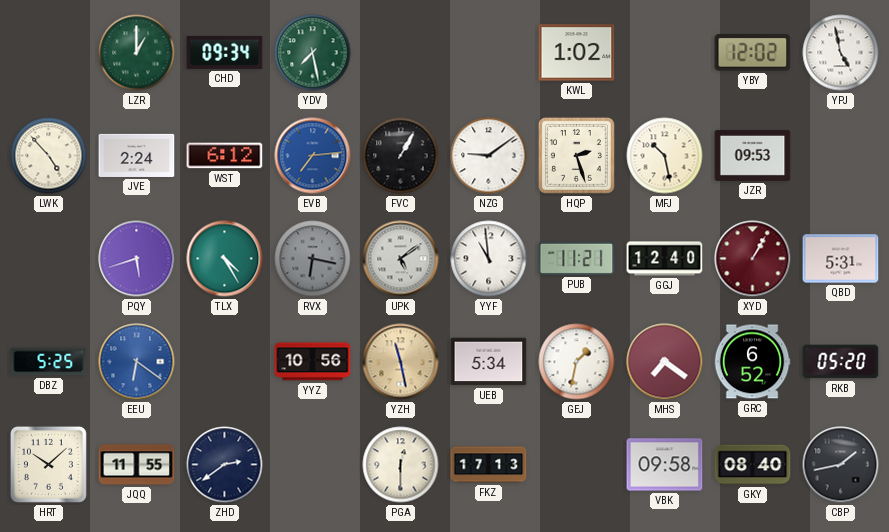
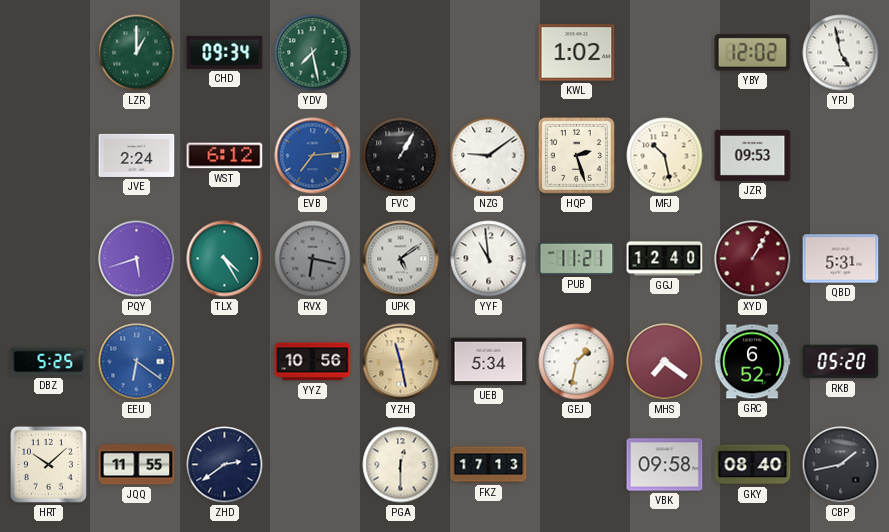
LWK: 4:53 -> none
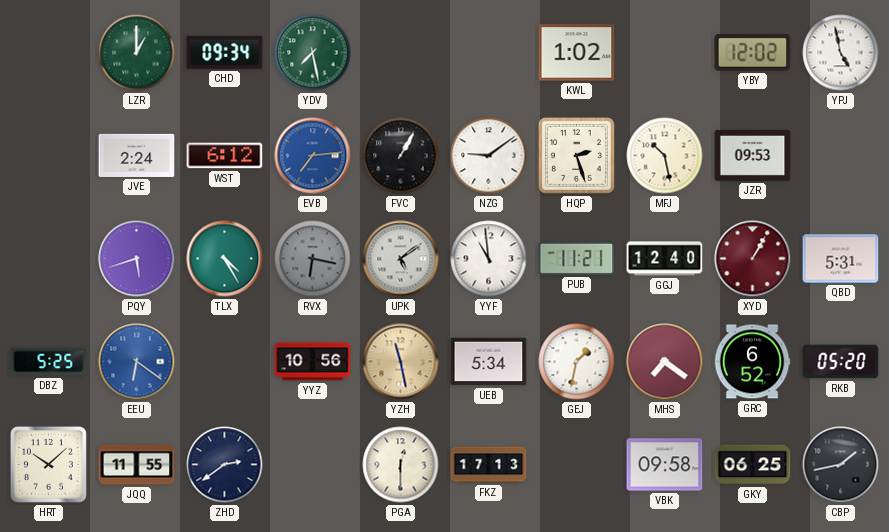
GKY: 08:40 -> 06:25
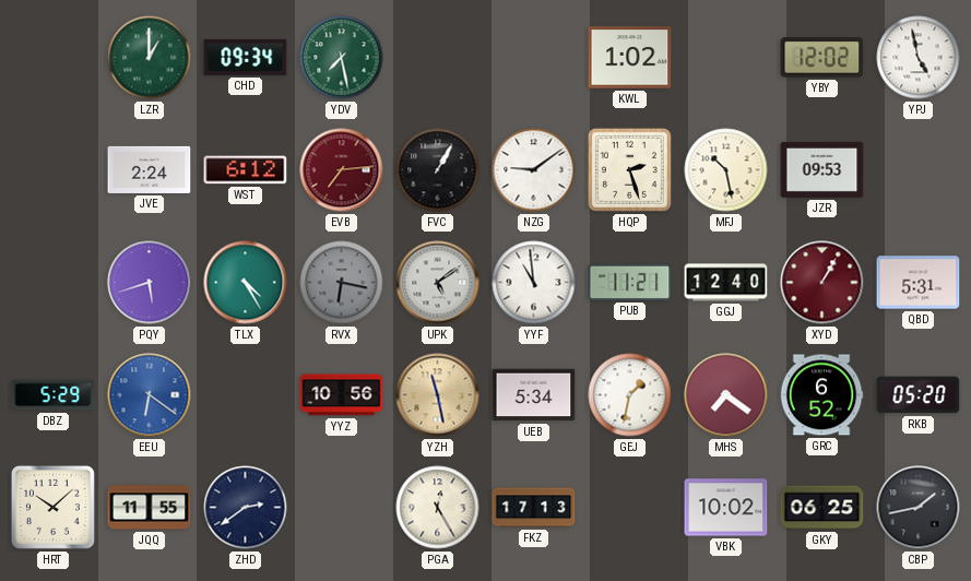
EVB dial: blue -> burgundy
DBZ: 5:25 -> 5:29
PGA: 12:30 -> 12:25
VBK: 09:58 -> 10:02
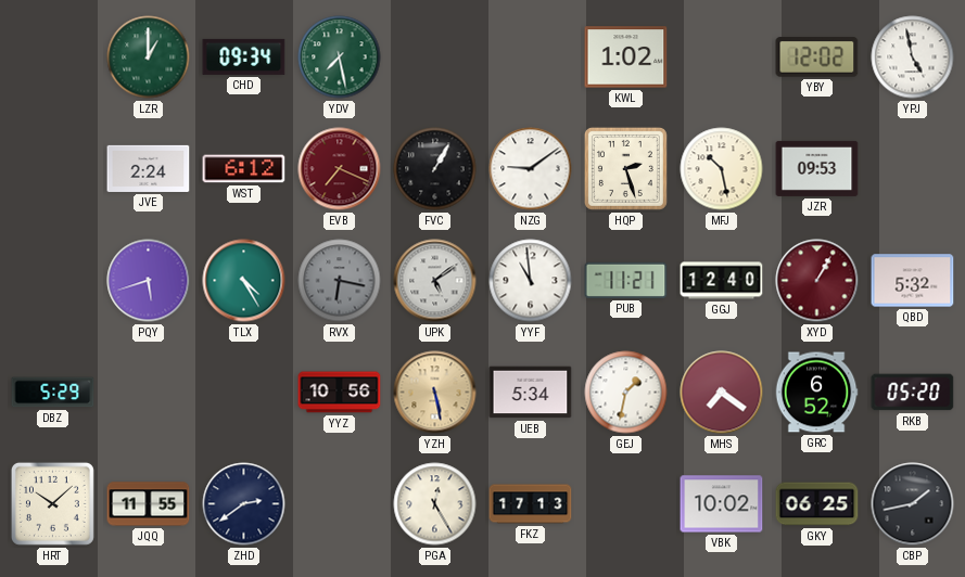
EVB: 7:14 -> 7:19
QBD: 5:31 -> 5:32
EEU: 6:21 -> none
YZH: 11:28 -> 5:28
